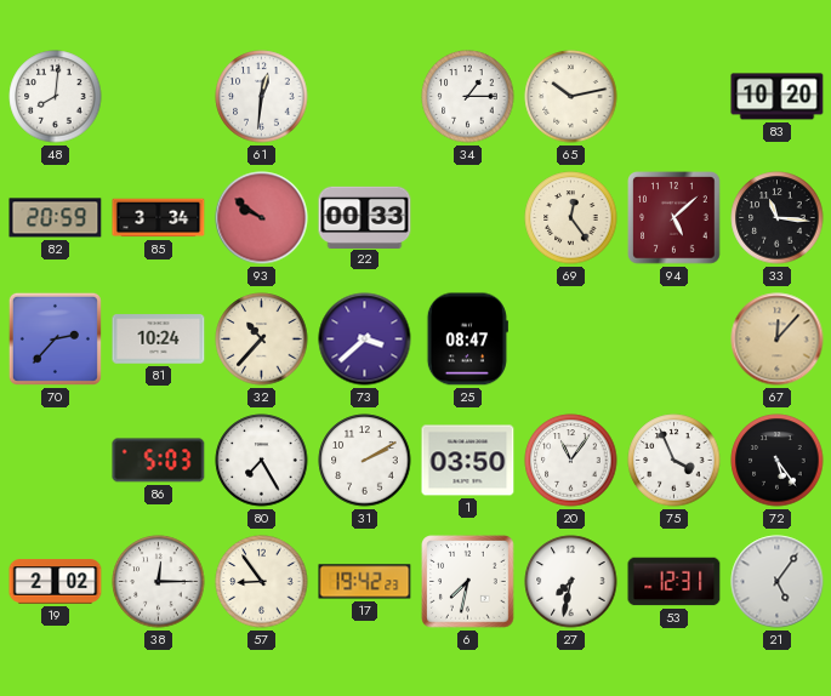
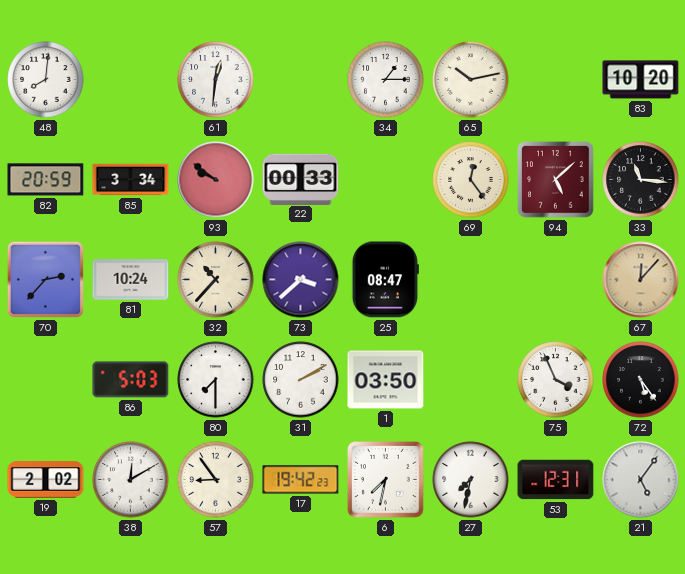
80: 7:25 -> 7:30
20: 11:06 -> none
38: 12:15 -> 12:10
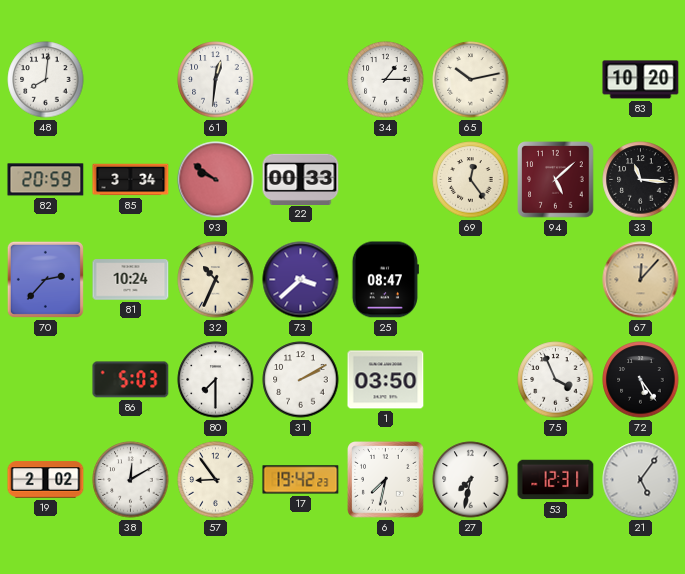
32: 10:37 -> 10:34
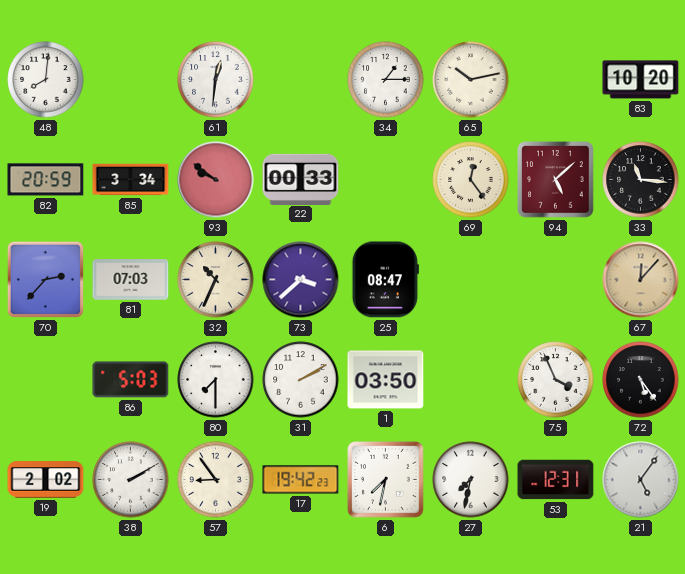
81: 10:24 -> 07:03
38: 12:10 -> 2:10
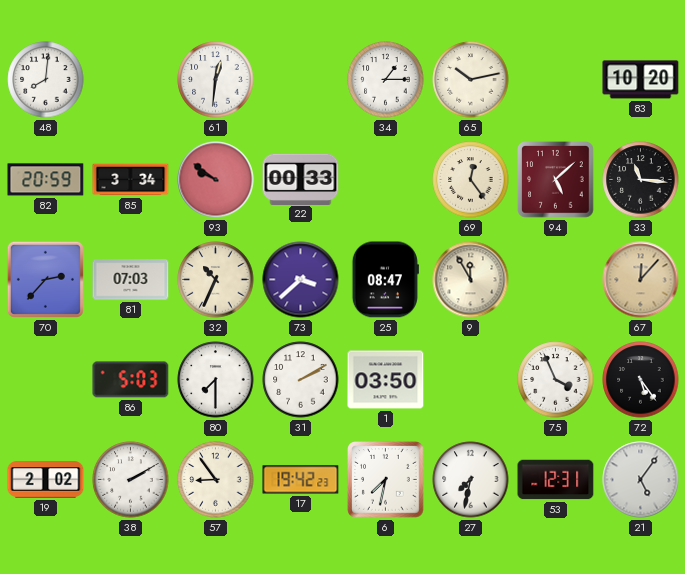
9: none -> 11:55
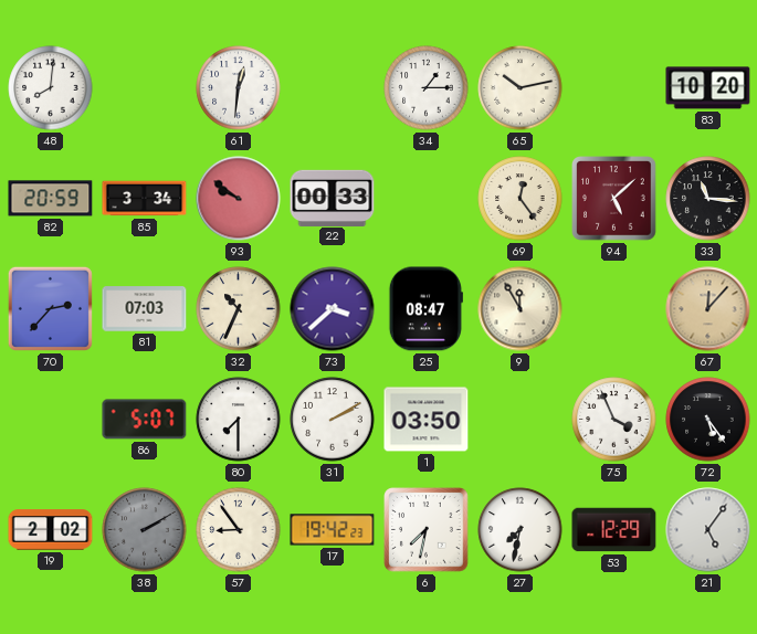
86: 5:03 -> 5:07
38 dial: white -> grey
53: 12:31 -> 12:29
